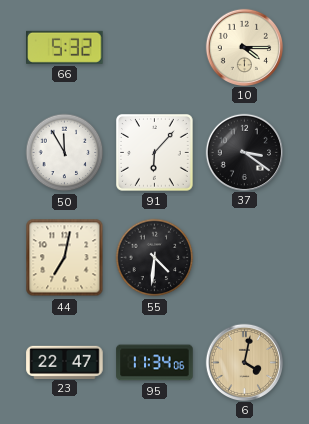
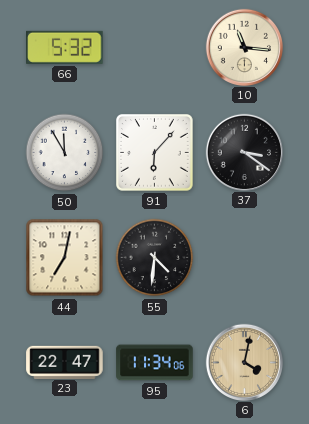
10: 4:15 -> 11:16
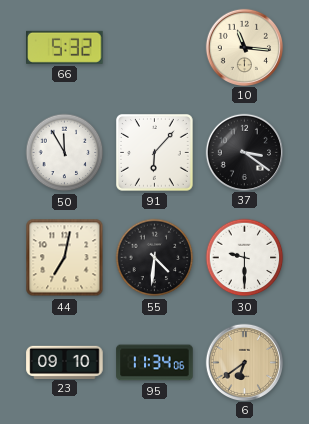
30: none -> 9:30
23: 22:47 -> 09:10
6: 4:02 -> 6:39
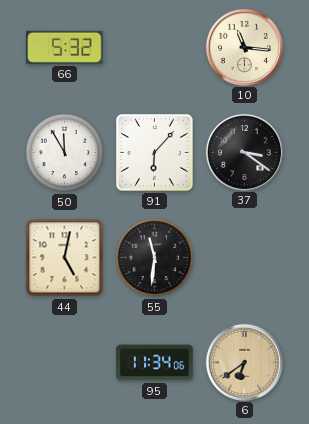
44: 7:02 -> 5:02
55: 4:31 -> 11:31
30: 9:30 -> none
23: 09:10 -> none
